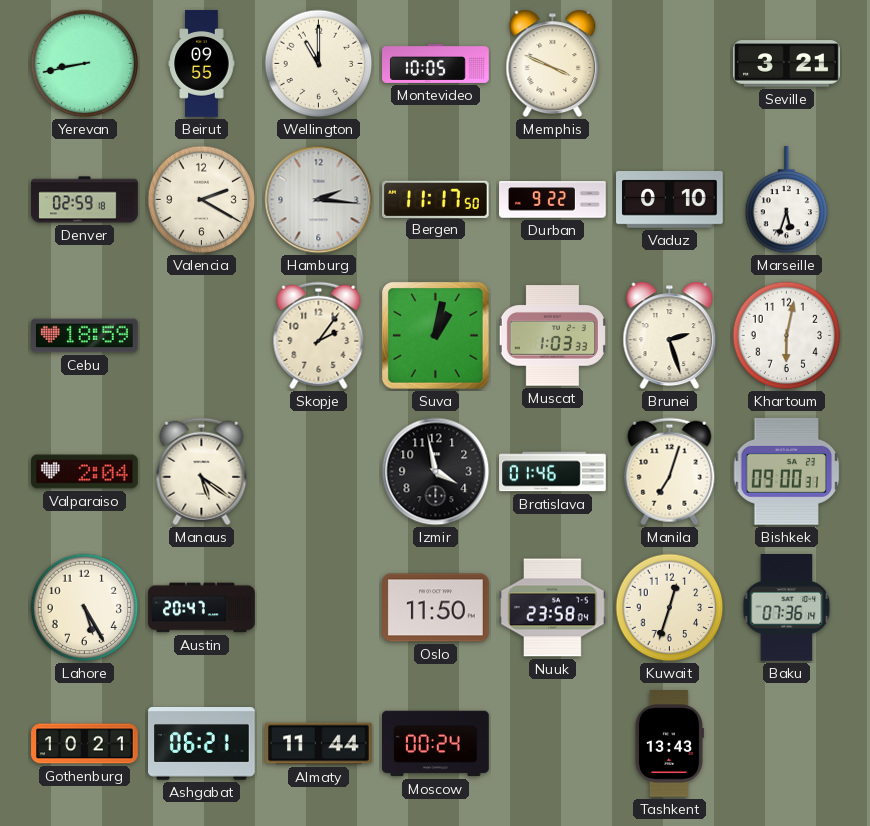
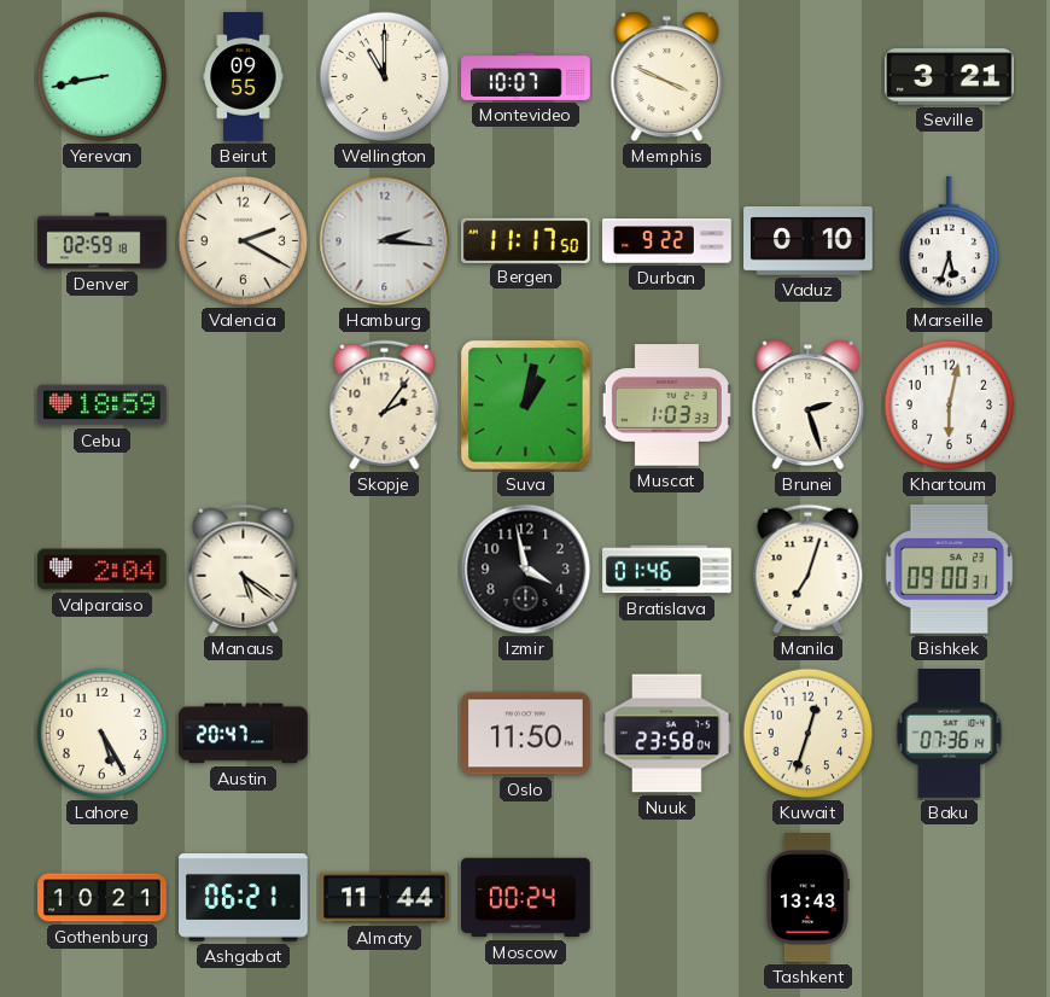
Montevideo: 10:05 -> 10:07
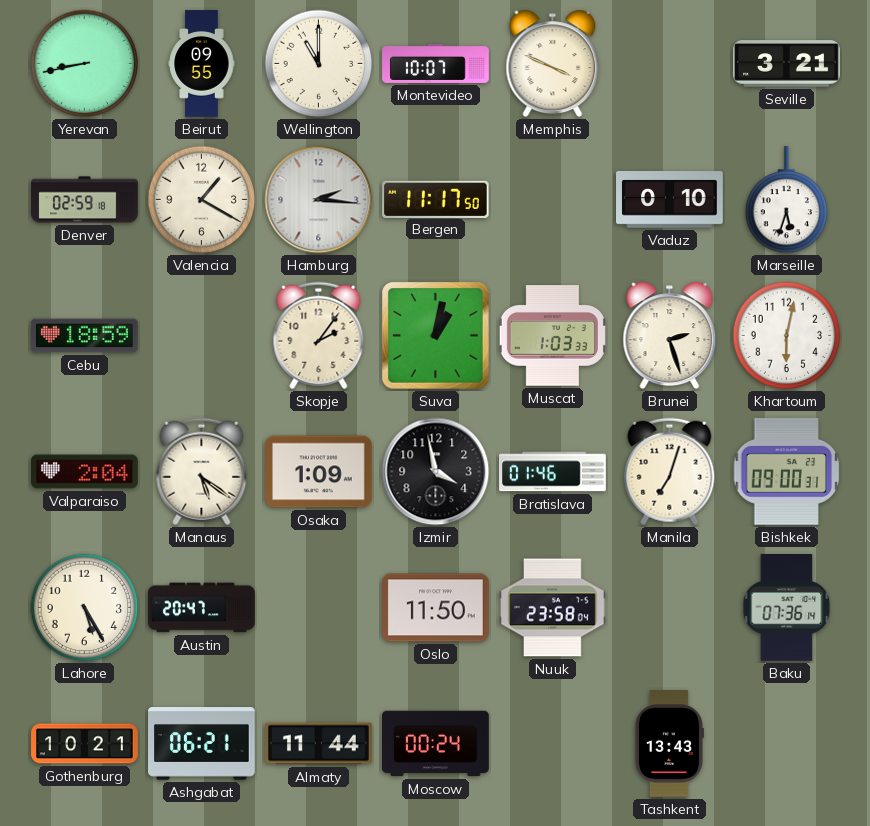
Valencia: 2:20 -> 1:20
Durban: 9:22 -> none
Osaka: none -> 1:09
Kuwait: 12:33 -> none
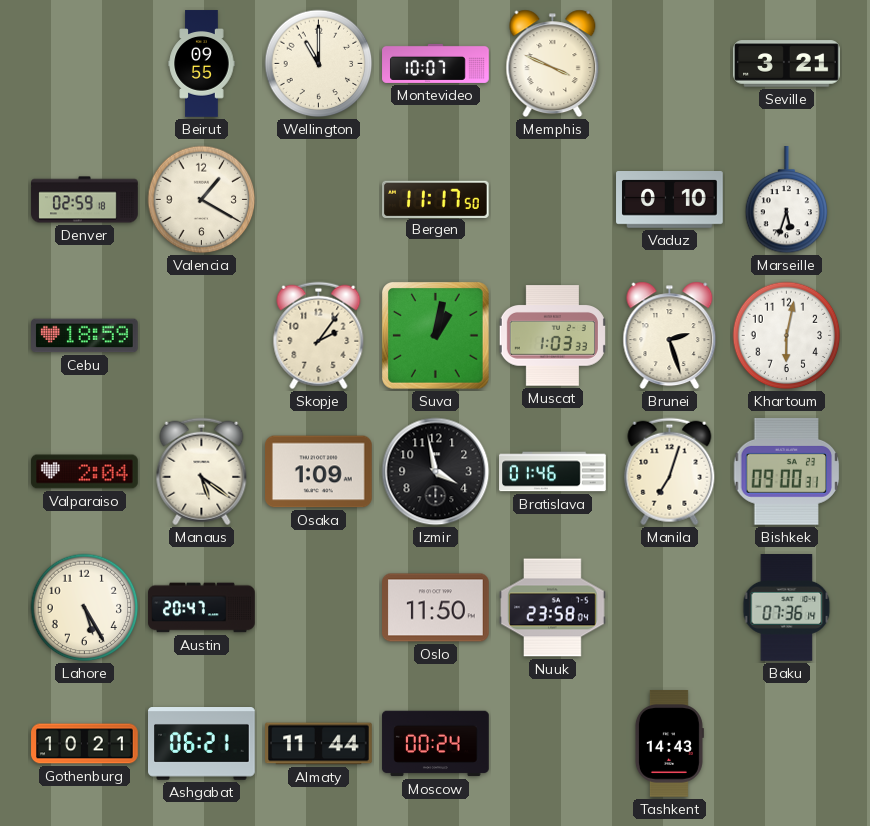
Yerevan: 8:43 -> none
Hamburg: 2:16 -> none
Tashkent: 13:43 -> 14:43
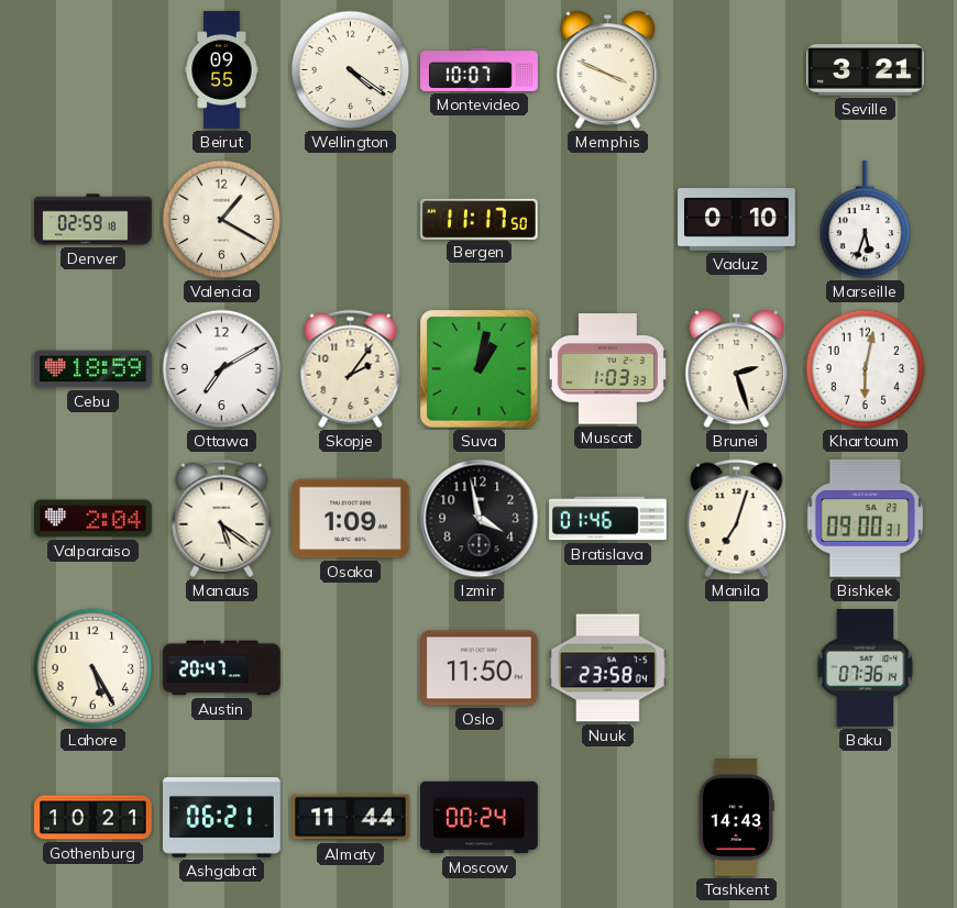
Wellington: 11:00 -> 4:21
Ottawa: none -> 7:10
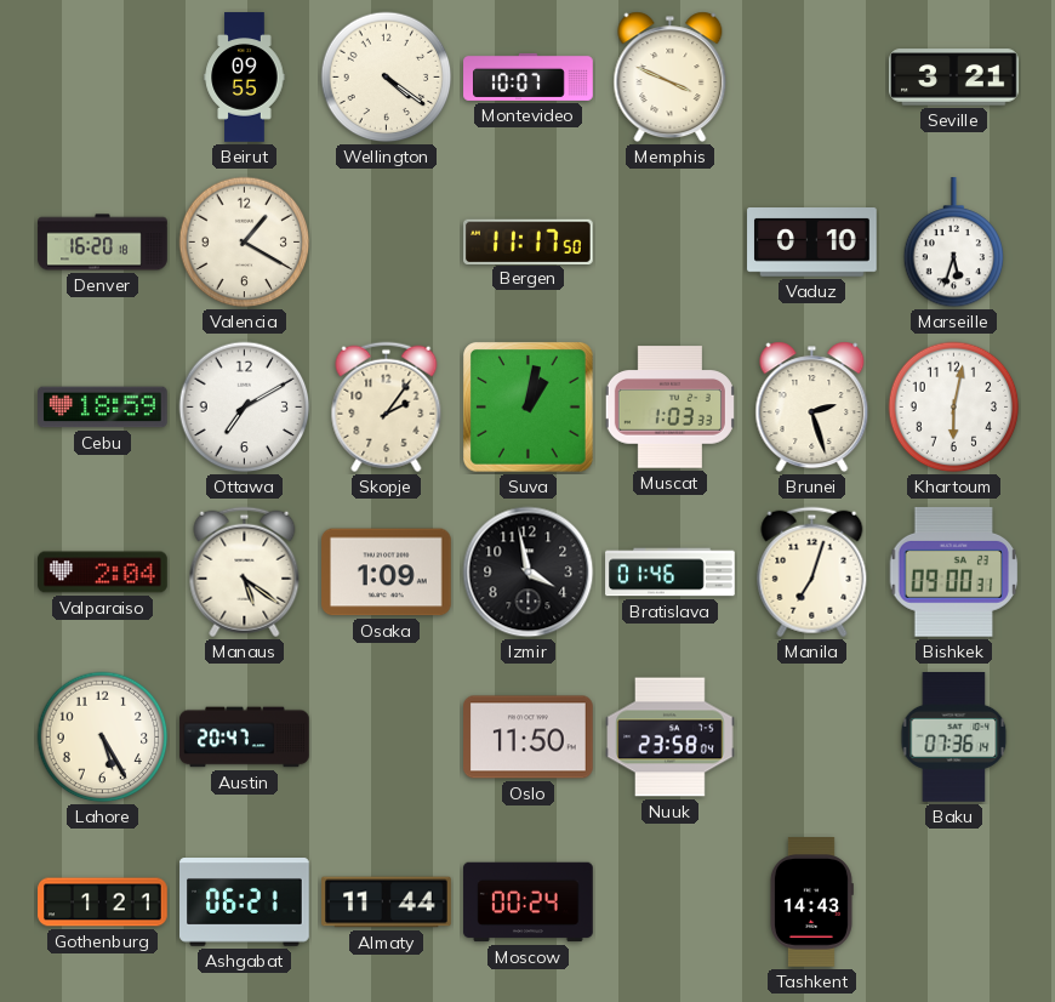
Denver: 02:59 -> 16:20
Gothenburg: 10:21 -> 1:21
